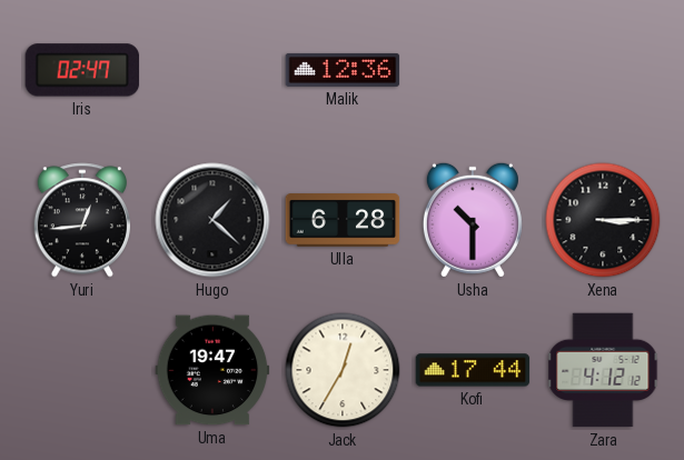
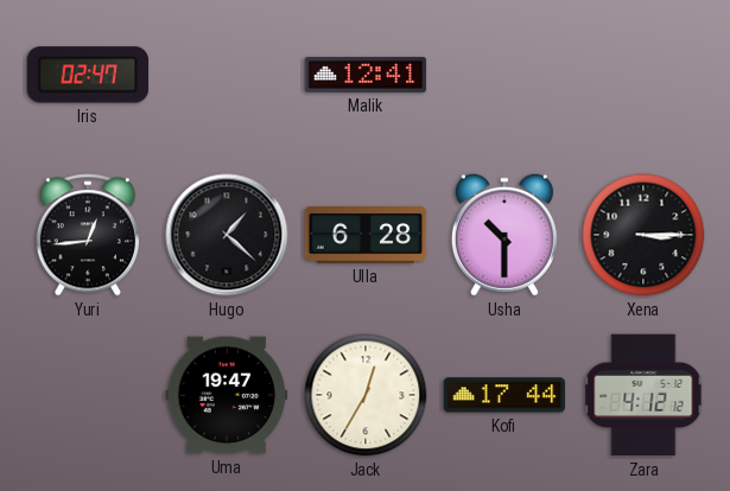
Malik: 12:36 -> 12:41
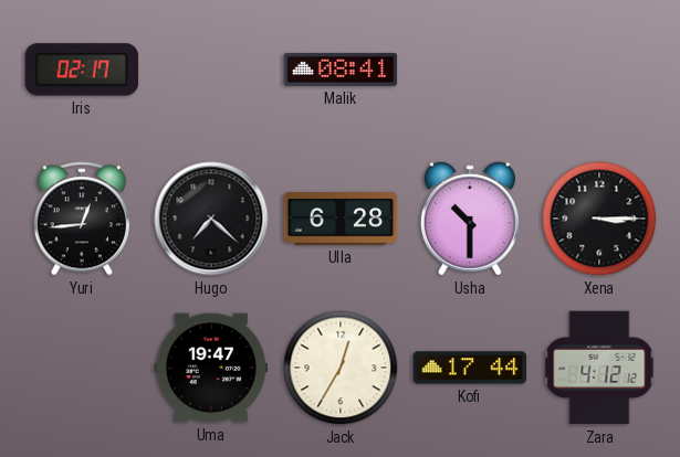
Iris: 02:47 -> 02:17
Malik: 12:41 -> 08:41
Hugo: 1:22 -> 7:22
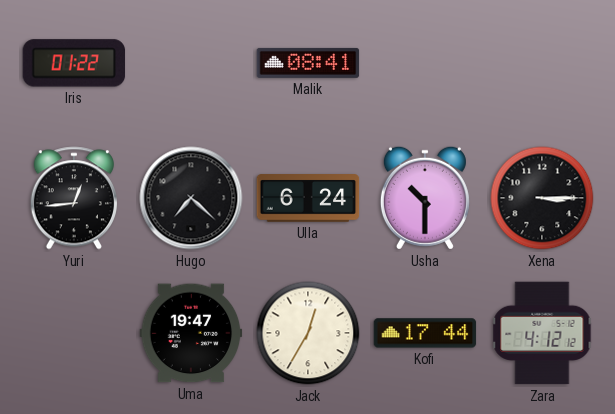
Iris: 02:17 -> 01:22
Ulla: 6:28 -> 6:24
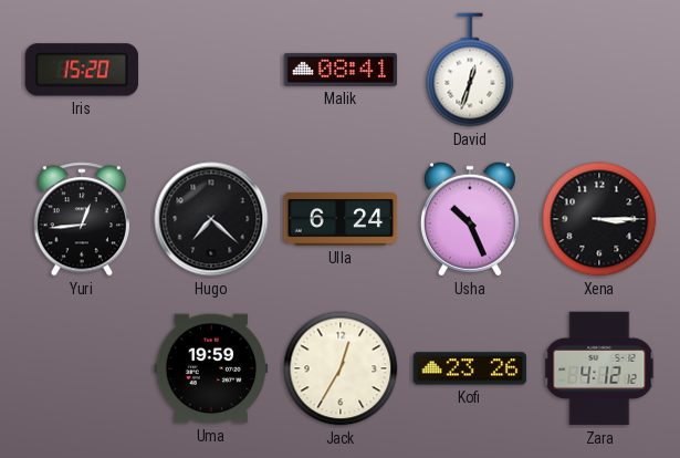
Iris: 01:22 -> 15:20
David: none -> 12:33
Usha: 10:30 -> 10:26
Uma: 19:47 -> 19:59
Kofi: 17:44 -> 23:26
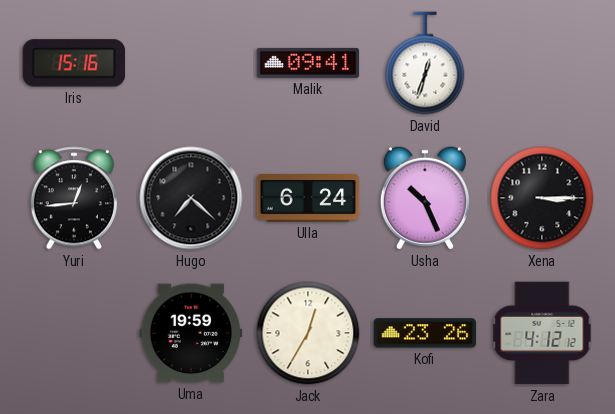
Iris: 15:20 -> 15:16
Malik: 08:41 -> 09:41
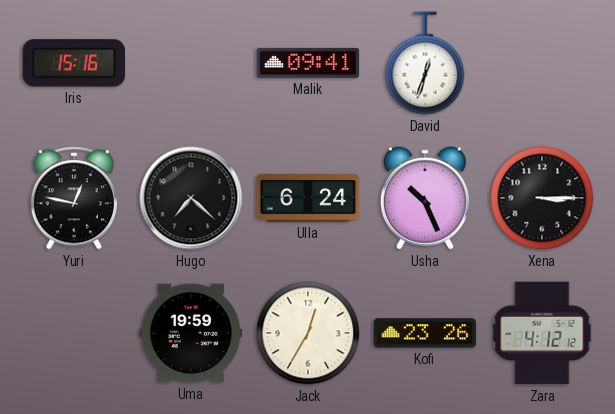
Yuri: 12:44 -> 12:47
